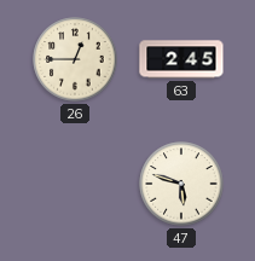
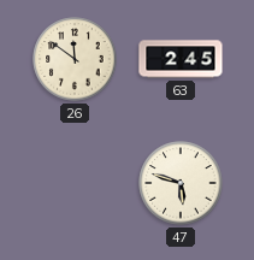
26: 12:45 -> 11:51
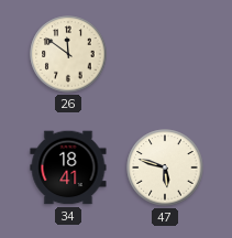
63: 2:45 -> none
34: none -> 18:41
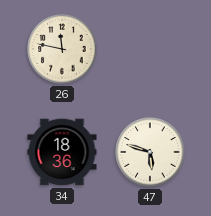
26: 11:51 -> 11:47
34: 18:41 -> 18:36
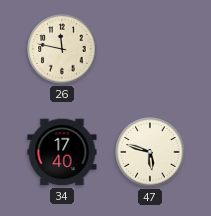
34: 18:36 -> 17:40
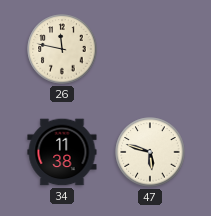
34: 17:40 -> 11:38
